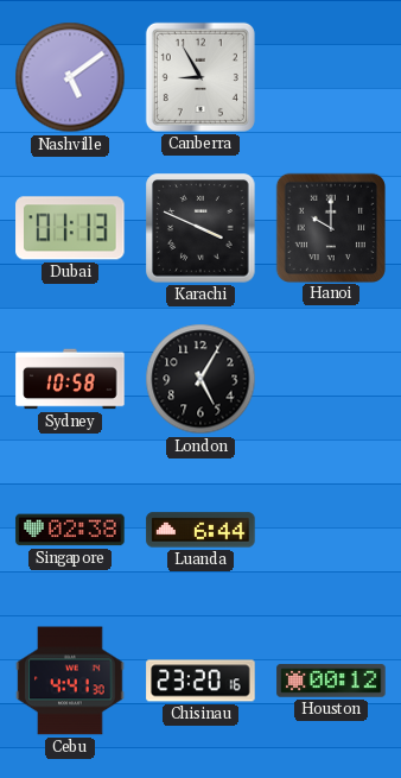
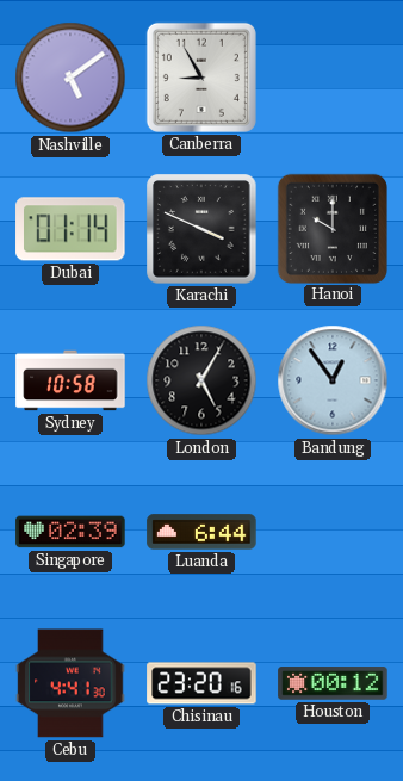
Dubai: 01:13 -> 01:14
Bandung: none -> 12:54
Singapore: 02:38 -> 02:39
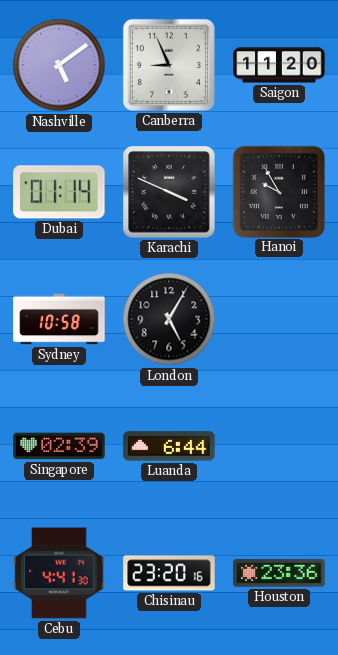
Canberra: 8:55 -> 8:56
Saigon: none -> 11:20
Hanoi: 10:00 -> 9:55
Bandung: 12:54 -> none
Houston: 00:12 -> 23:36
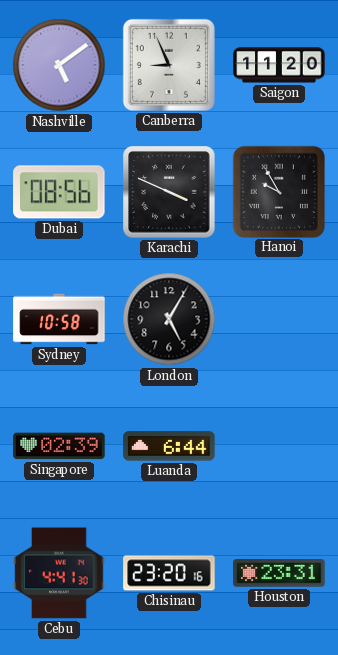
Dubai: 01:14 -> 08:56
Houston: 23:36 -> 23:31
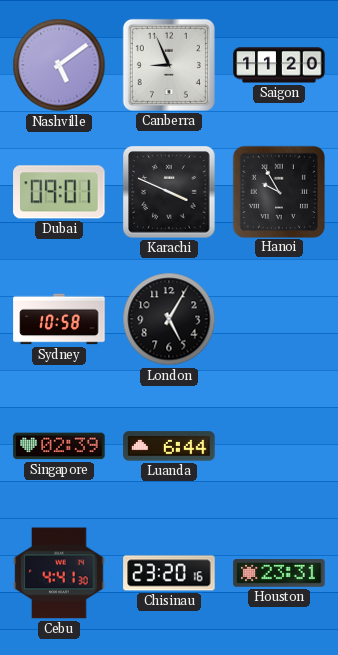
Dubai: 08:56 -> 09:01
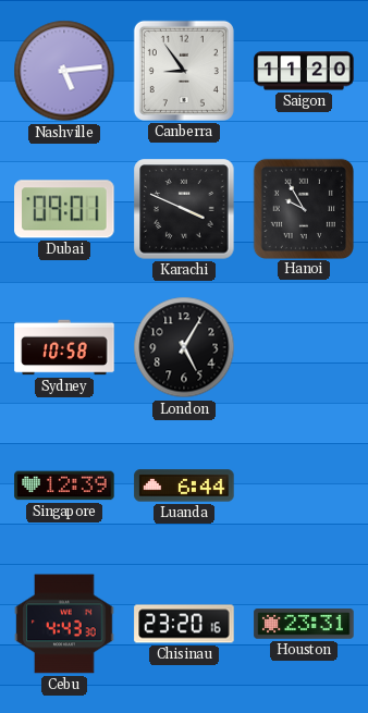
Nashville: 5:09 -> 5:14
Canberra: 8:56 -> 8:54
Singapore: 02:39 -> 12:39
Cebu: 4:41 -> 4:43
